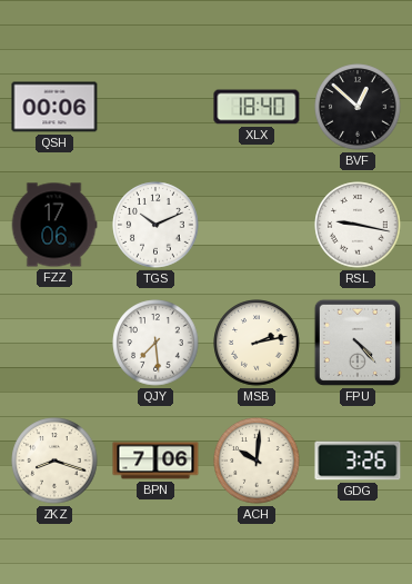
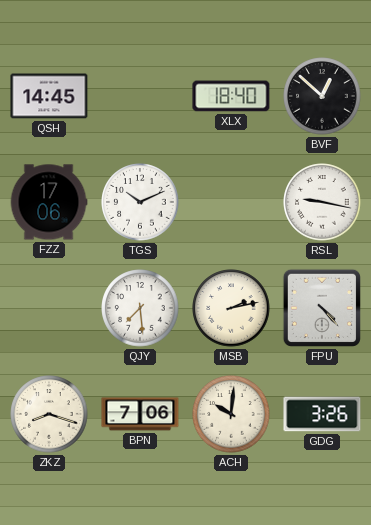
QSH: 00:06 -> 14:45
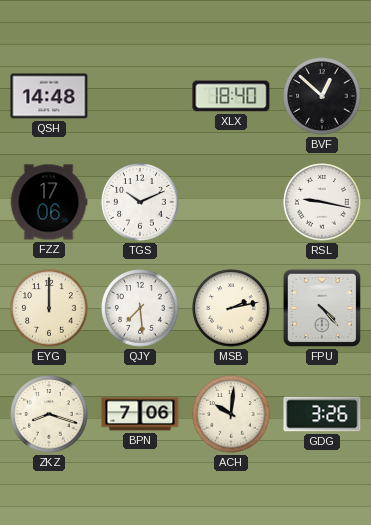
QSH: 14:45 -> 14:48
EYG: none -> 12:00
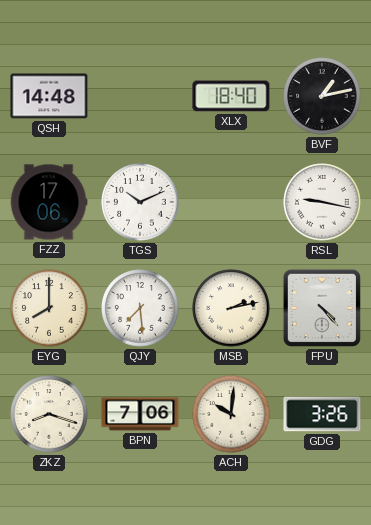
BVF: 12:52 -> 1:13
EYG: 12:00 -> 8:00
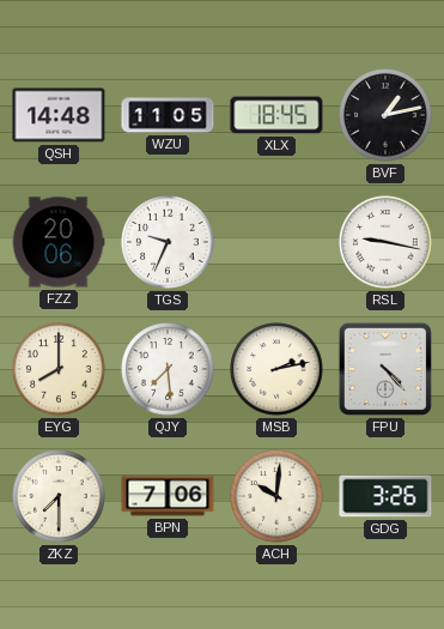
WZU: none -> 11:05
XLX: 18:40 -> 18:45
FZZ: 17:06 -> 20:06
TGS: 10:11 -> 9:34
ZKZ: 8:18 -> 7:30
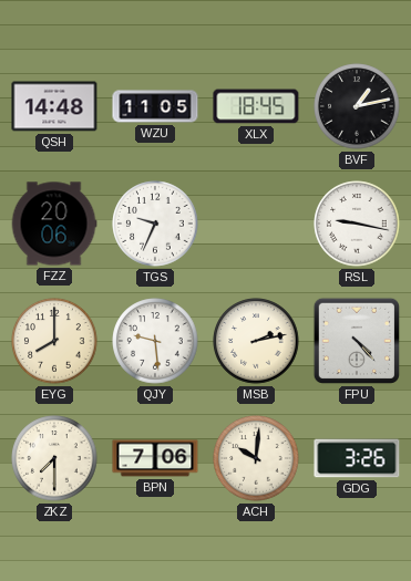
QJY: 7:29 -> 9:29
